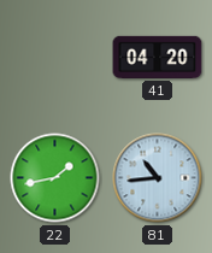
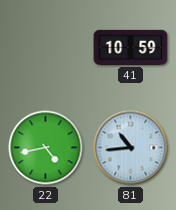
41: 04:20 -> 10:59
22: 1:43 -> 4:43
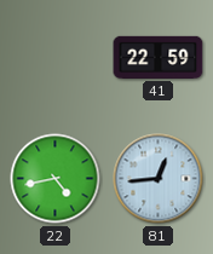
41: 10:59 -> 22:59
81: 10:44 -> 12:44
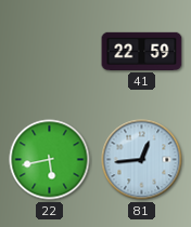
22: 4:43 -> 5:43
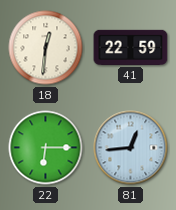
18: none -> 12:31
22: 5:43 -> 6:15
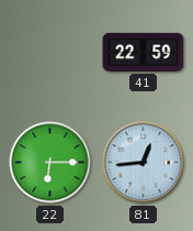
18: 12:31 -> none
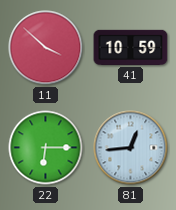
11: none -> 3:52
41: 22:59 -> 10:59
